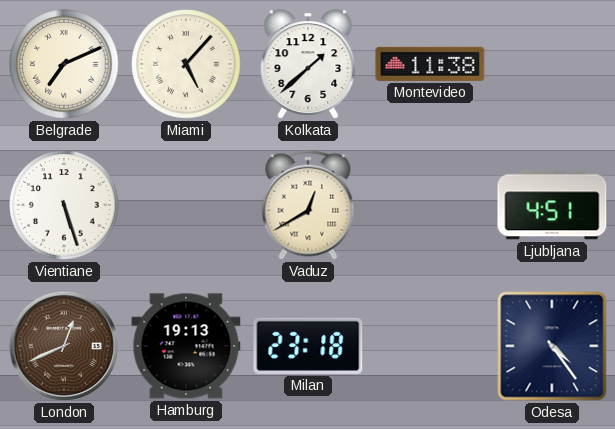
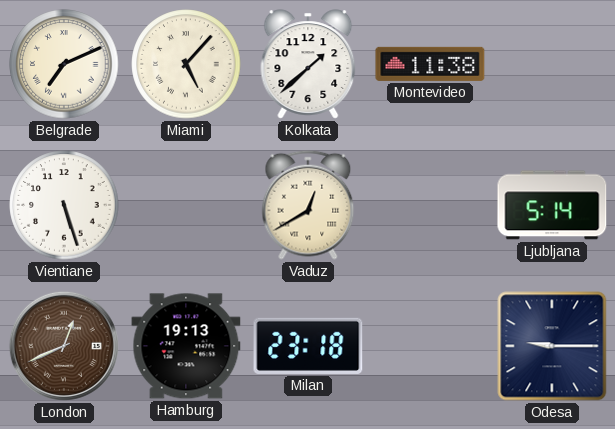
Ljubljana: 4:51 -> 5:14
Odesa: 4:24 -> 9:15
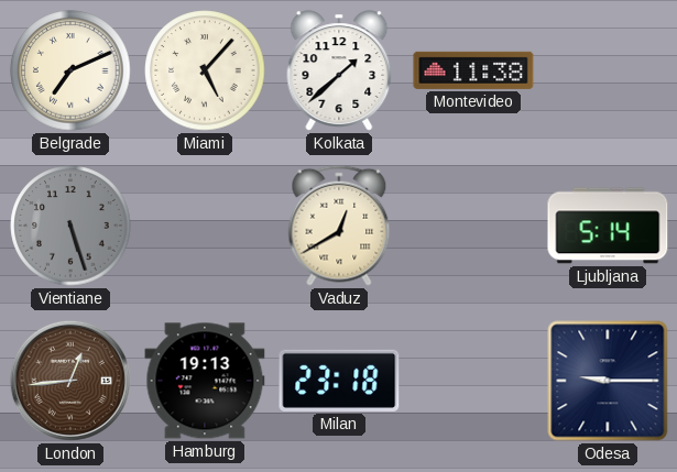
Vientiane dial: white -> grey
London: 12:41 -> 12:44
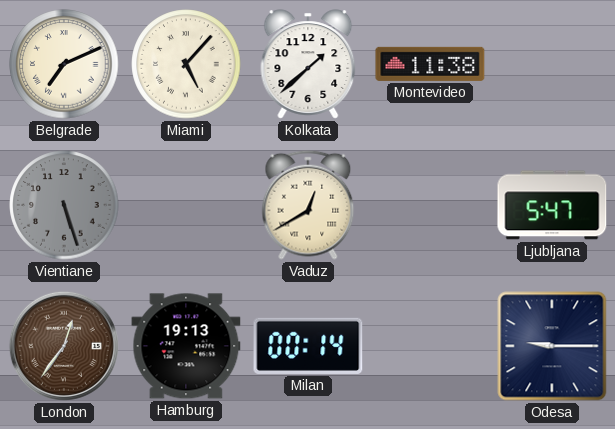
Ljubljana: 5:14 -> 5:47
London: 12:44 -> 12:36
Milan: 23:18 -> 00:14
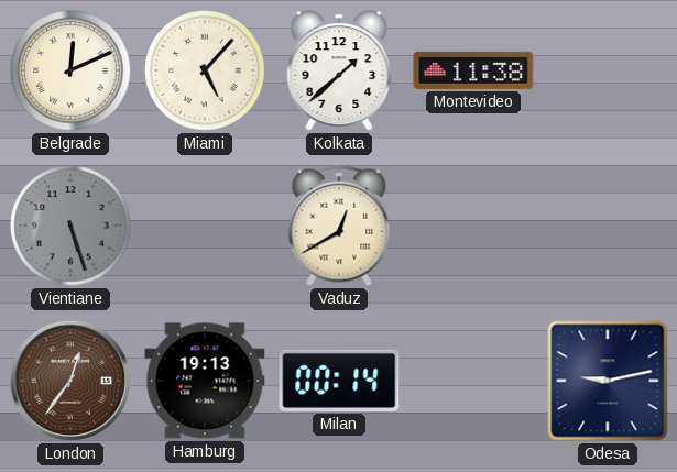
Belgrade: 7:11 -> 12:11
Ljubljana: 5:47 -> none
Odesa: 9:15 -> 9:13
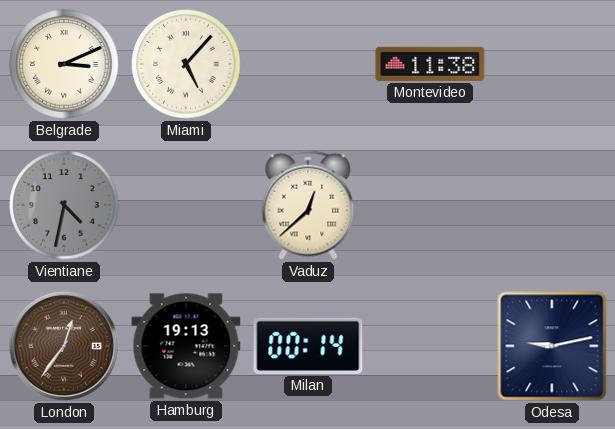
Belgrade: 12:11 -> 3:11
Kolkata: 1:38 -> none
Vientiane: 5:27 -> 4:32
Vaduz: 12:40 -> 12:38
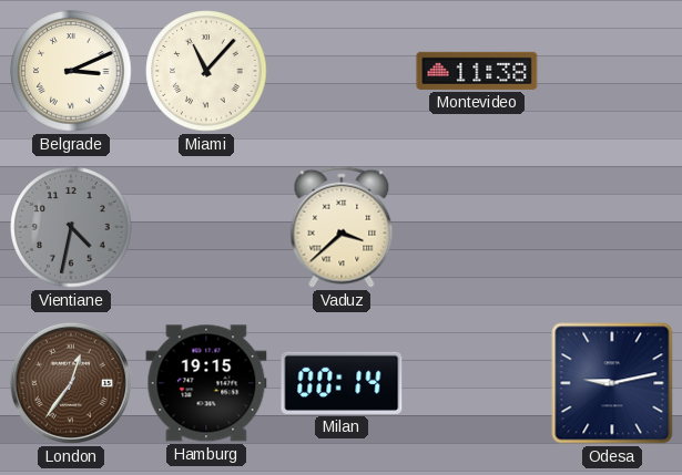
Miami: 5:07 -> 11:07
Vaduz: 12:38 -> 3:38
Hamburg: 19:13 -> 19:15
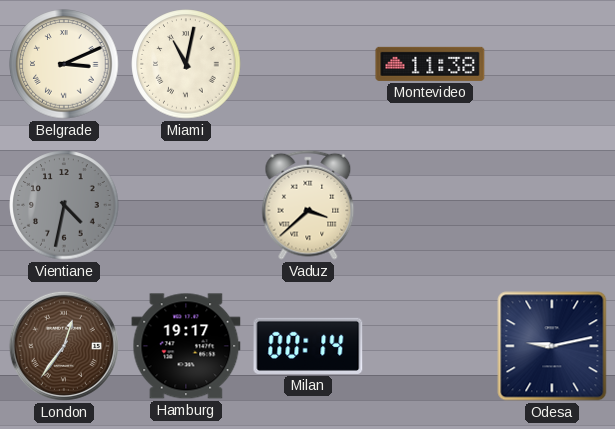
Miami: 11:07 -> 11:02
Hamburg: 19:15 -> 19:17
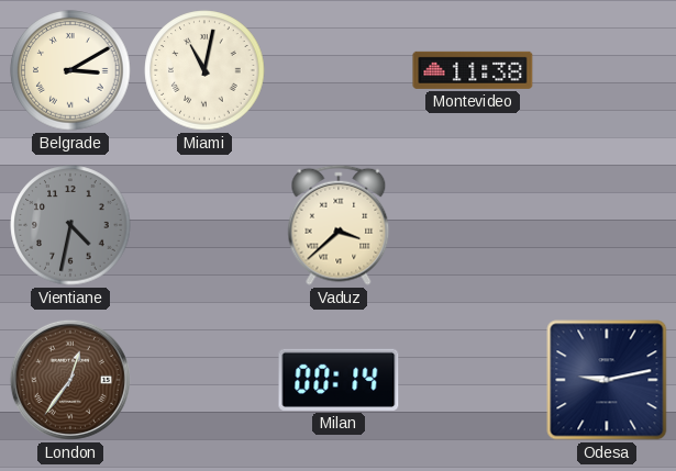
Belgrade: 3:11 -> 3:10
Hamburg: 19:17 -> none
